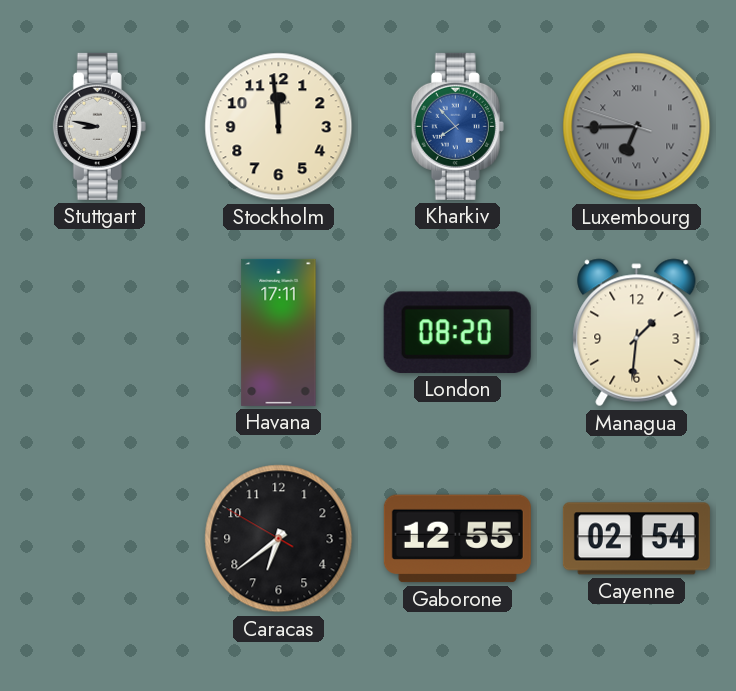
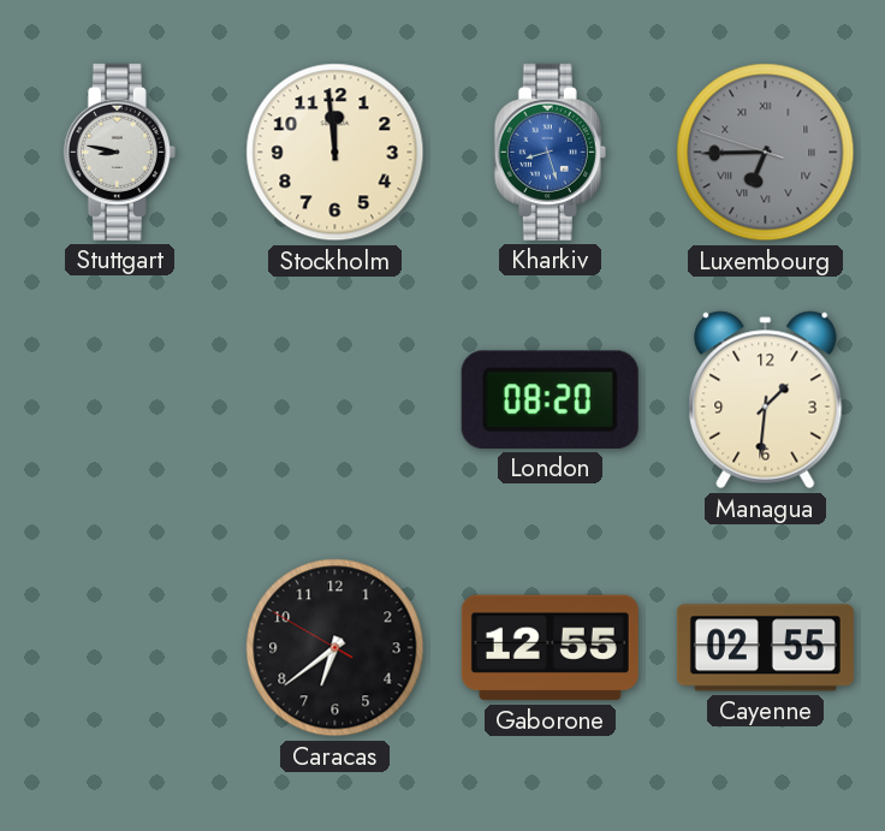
Kharkiv: 7:53 -> 8:27
Havana: 17:11 -> none
Cayenne: 02:54 -> 02:55
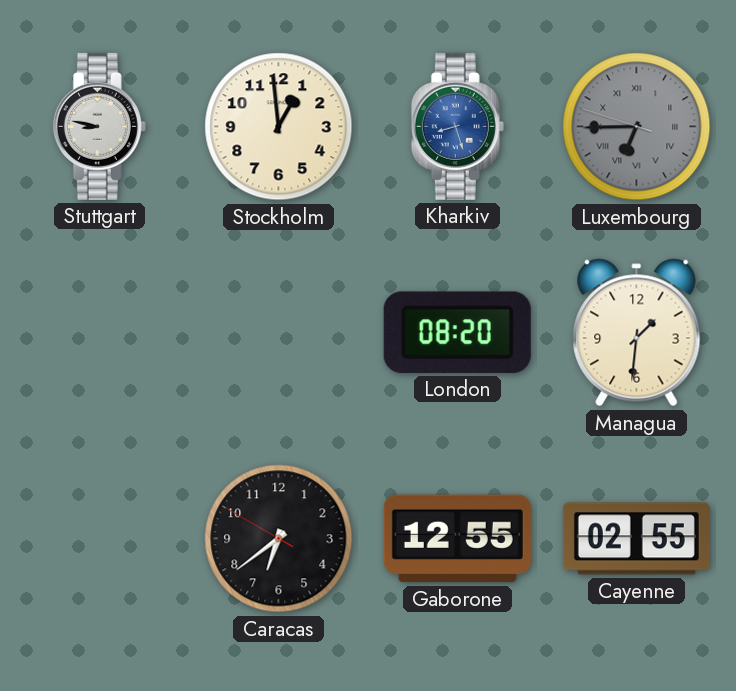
Stockholm: 11:59 -> 12:59
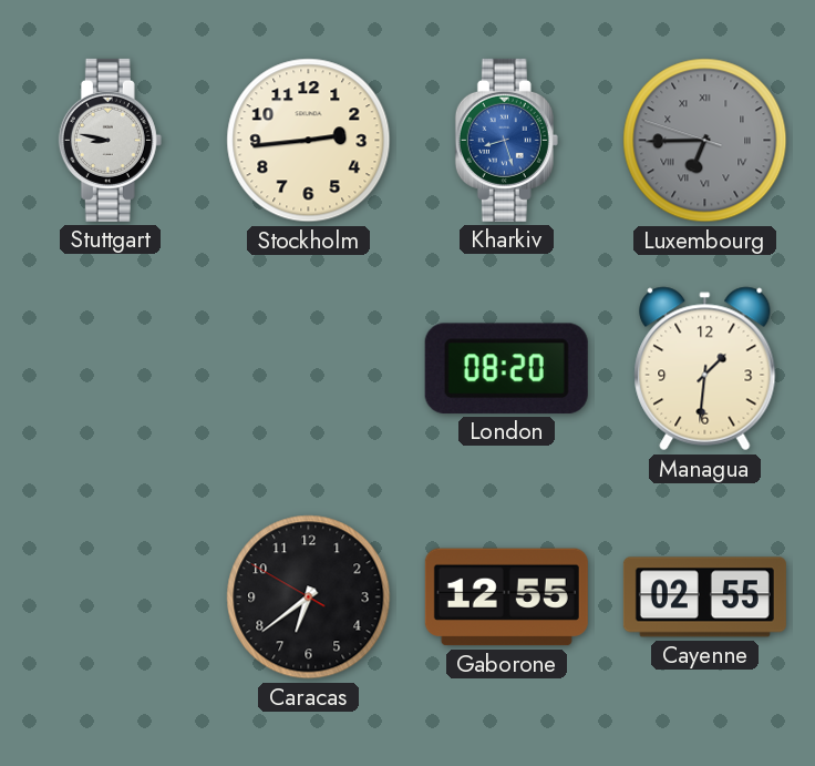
Stockholm: 12:59 -> 2:44
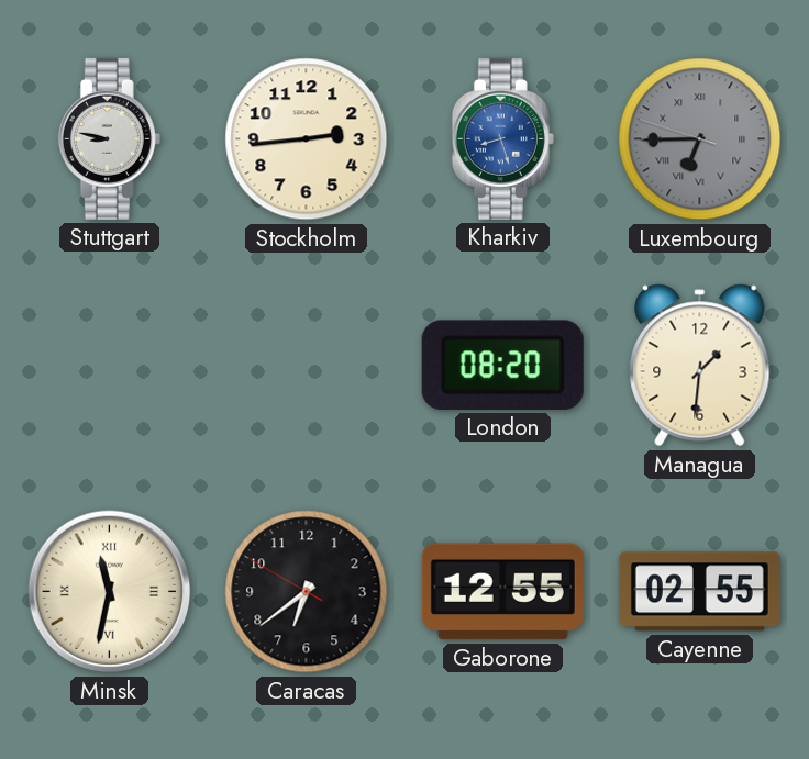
Minsk: none -> 11:32
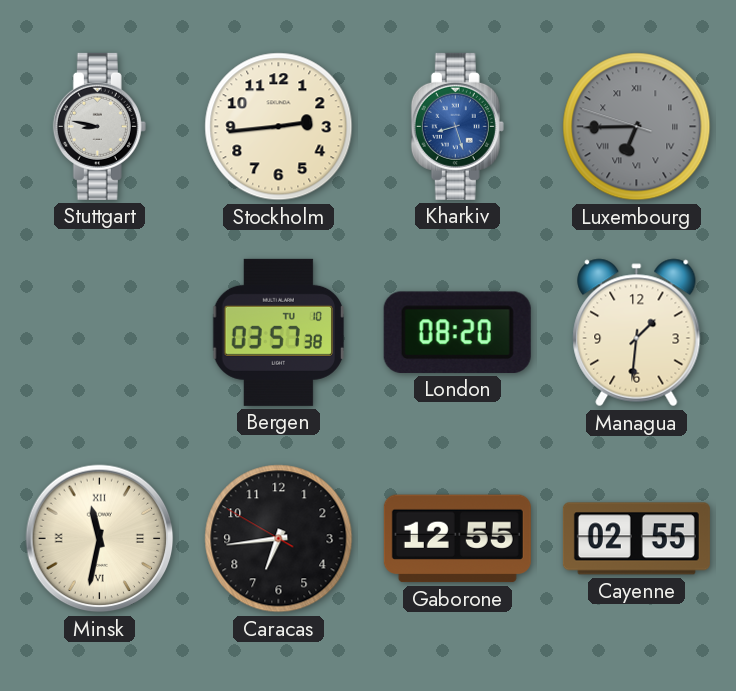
Bergen: none -> 03:57
Caracas: 6:38 -> 6:43
